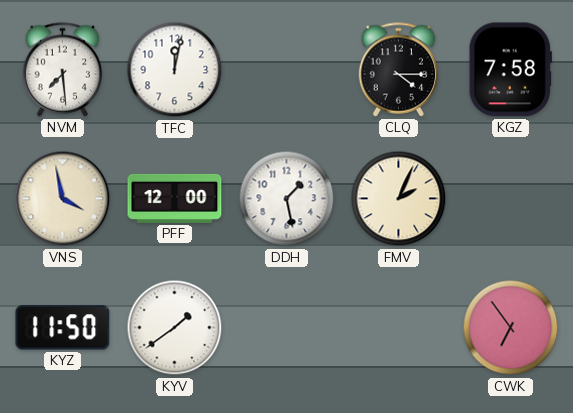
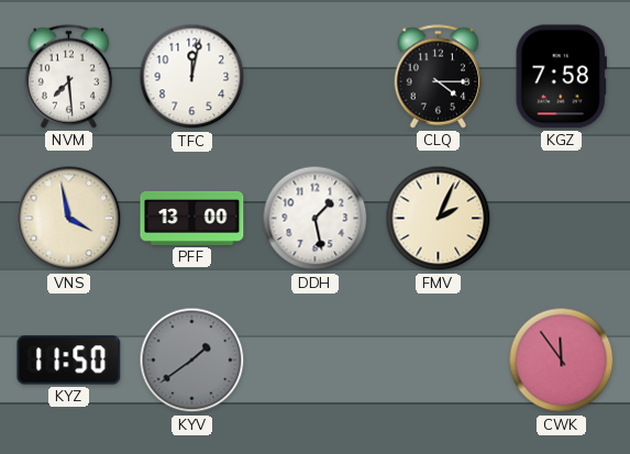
PFF: 12:00 -> 13:00
KYV dial: white -> grey
CWK: 6:54 -> 11:54
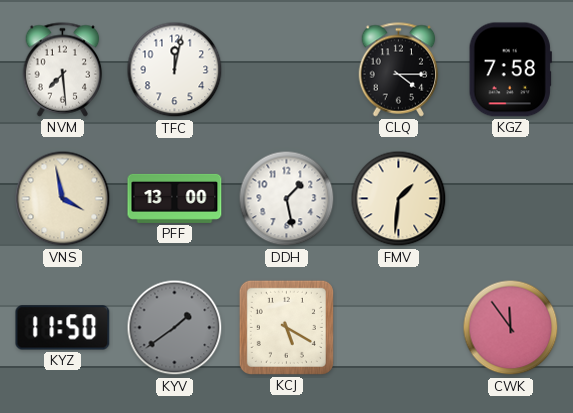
FMV: 2:04 -> 1:31
KCJ: none -> 5:20
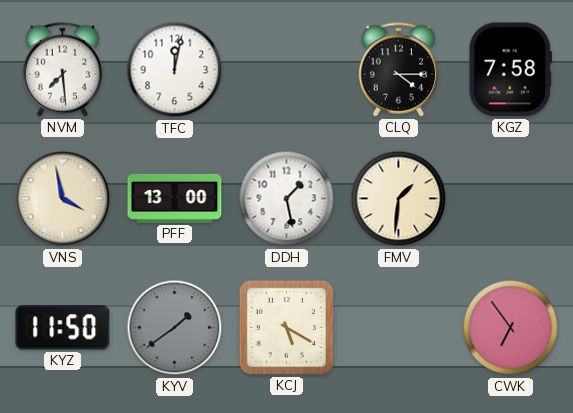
CWK: 11:54 -> 6:54
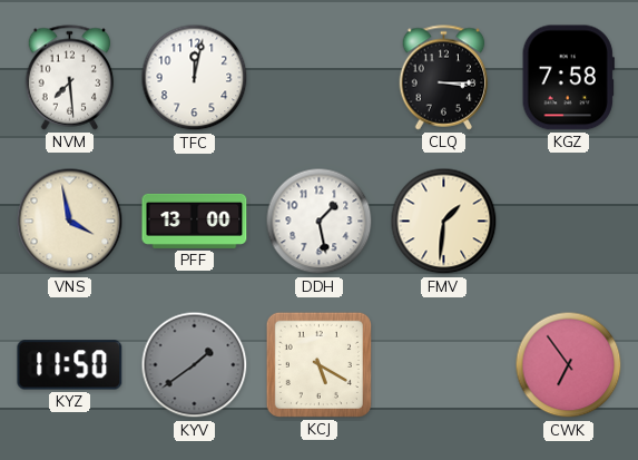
CLQ: 4:15 -> 3:15
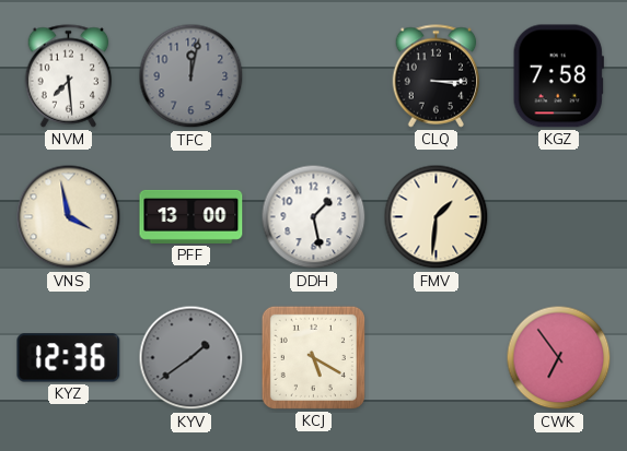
TFC dial: white -> grey
KYZ: 11:50 -> 12:36
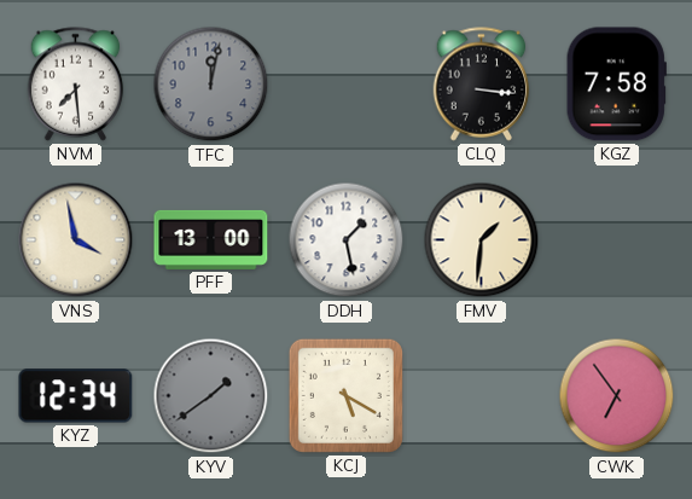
CLQ: 3:15 -> 3:16
KYZ: 12:36 -> 12:34
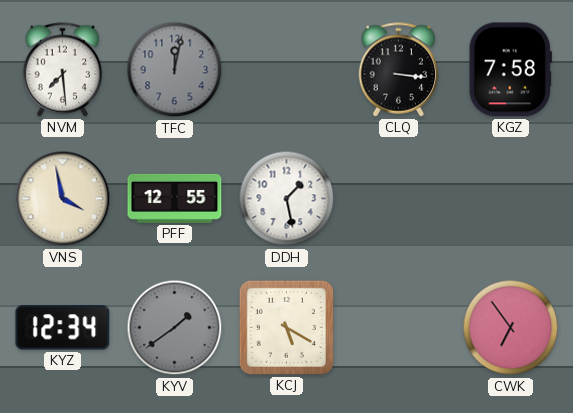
PFF: 13:00 -> 12:55
FMV: 1:31 -> none
